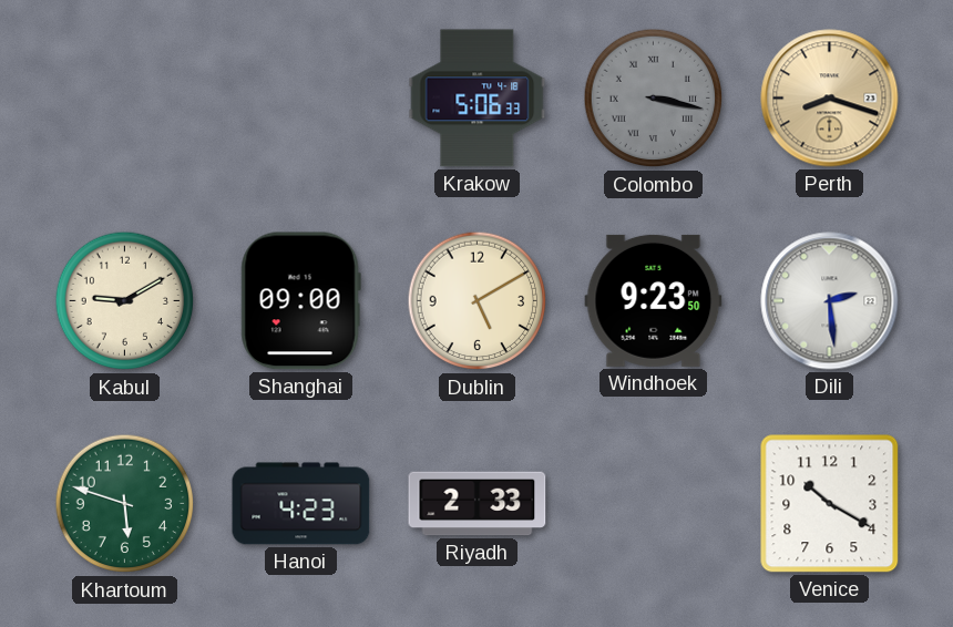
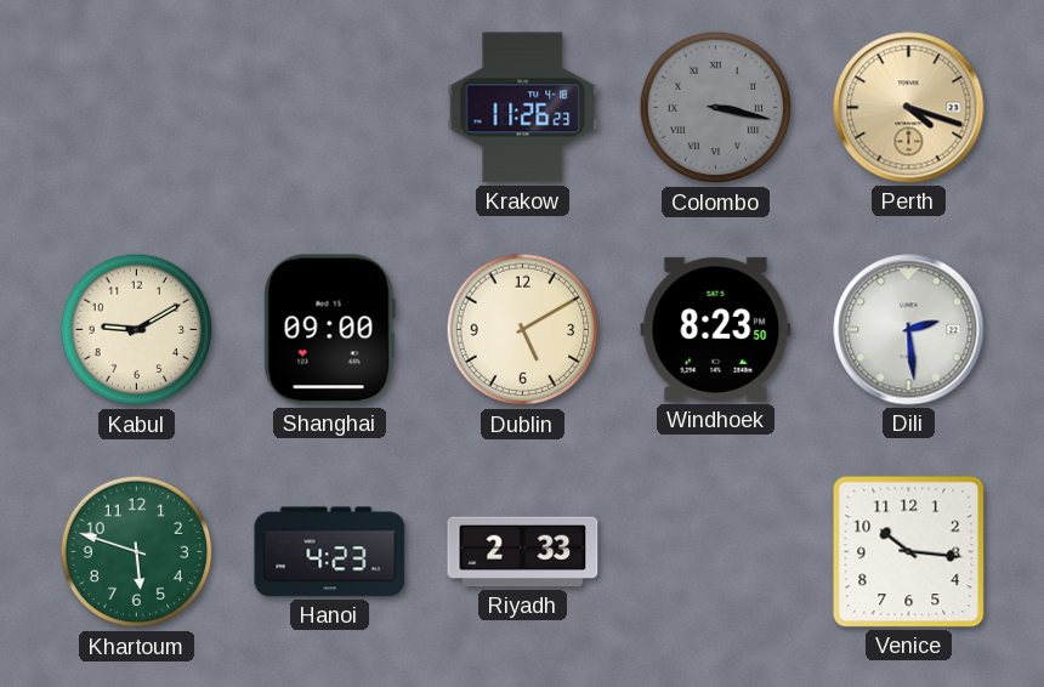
Krakow: 5:06 -> 11:26
Perth: 8:18 -> 4:18
Windhoek: 9:23 -> 8:23
Venice: 10:20 -> 10:16
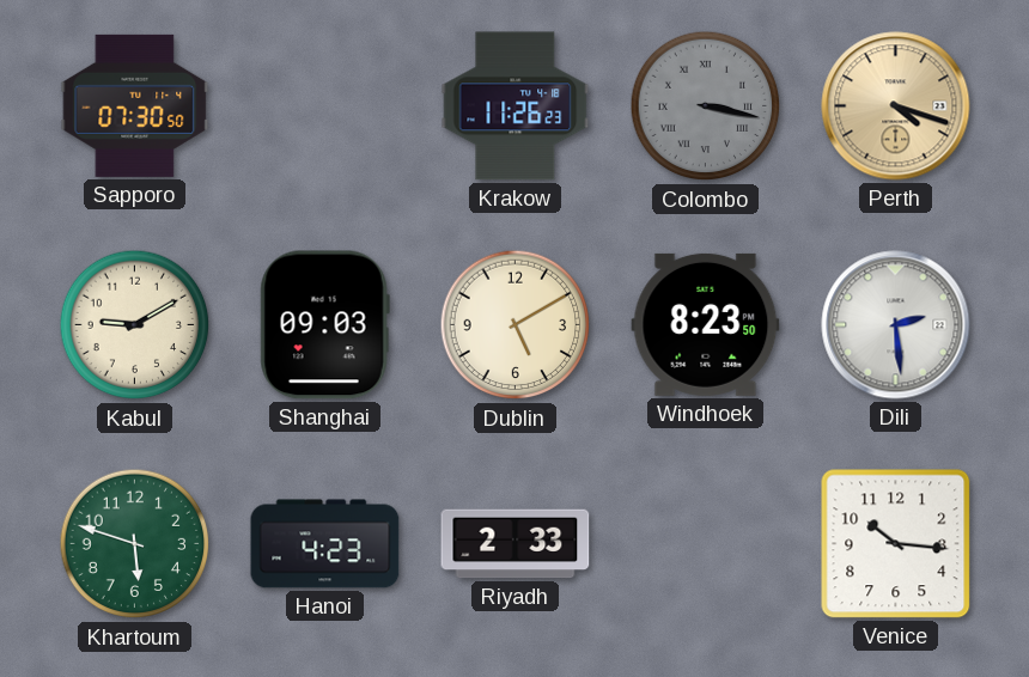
Sapporo: none -> 07:30
Shanghai: 09:00 -> 09:03
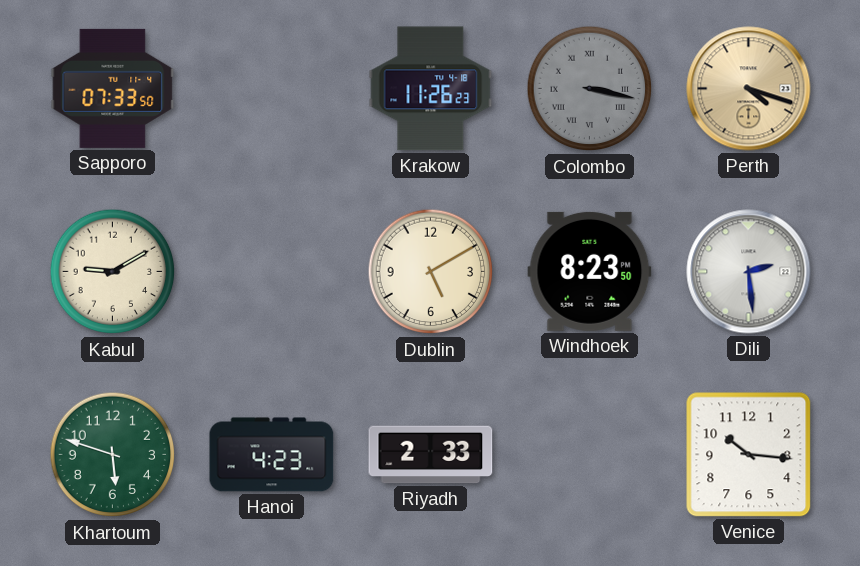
Sapporo: 07:30 -> 07:33
Shanghai: 09:03 -> none
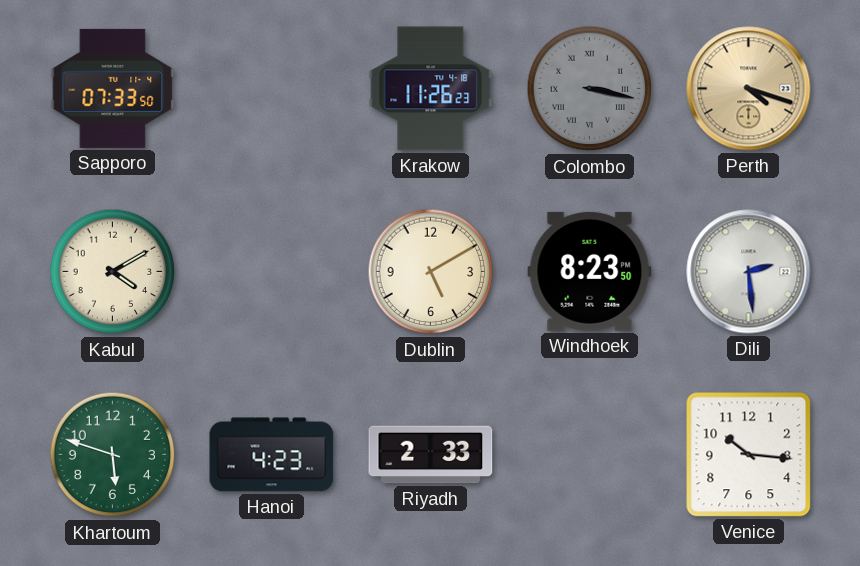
Kabul: 9:10 -> 4:10
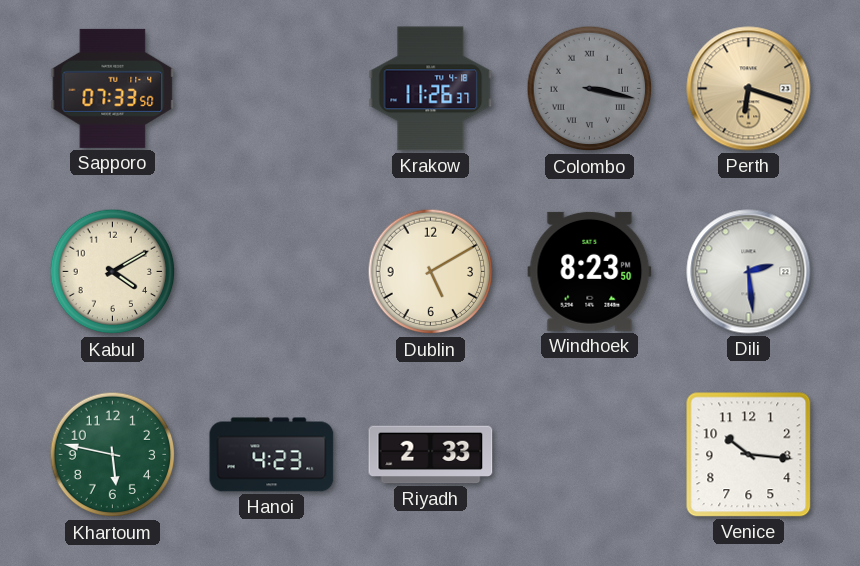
Krakow: 11:26:23 -> 11:26:37
Perth: 4:18 -> 6:18
Khartoum: 5:48 -> 5:47
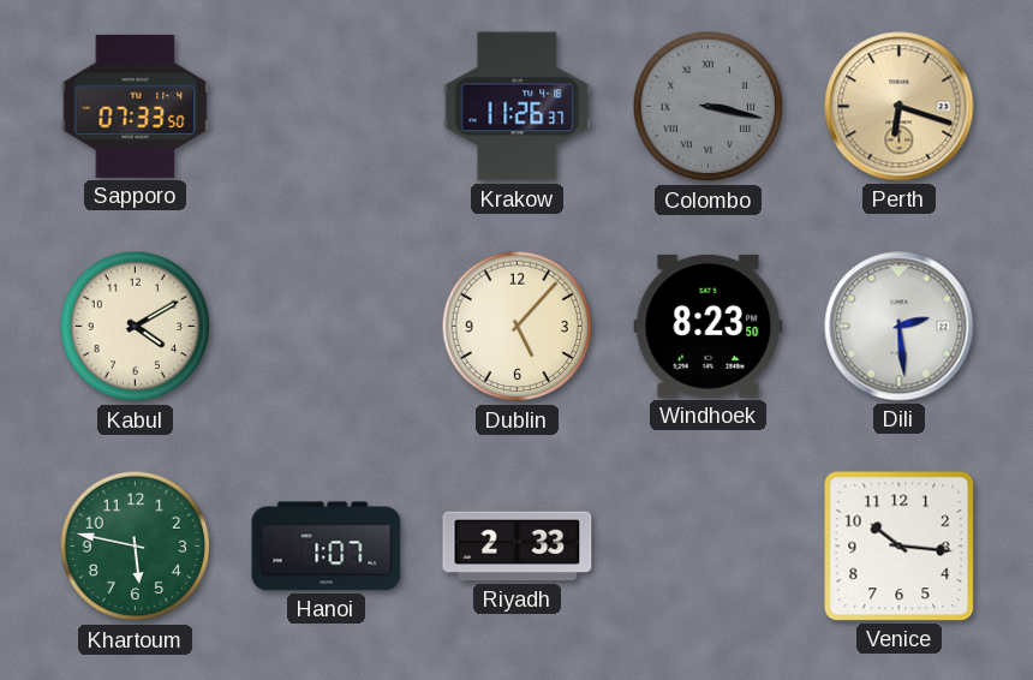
Dublin: 5:10 -> 5:07
Hanoi: 4:23 -> 1:07
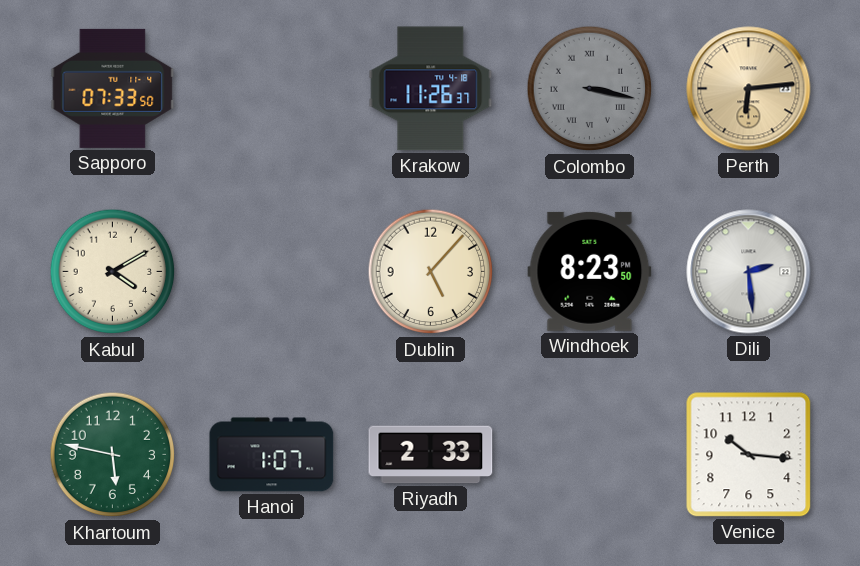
Perth: 6:18 -> 6:14
